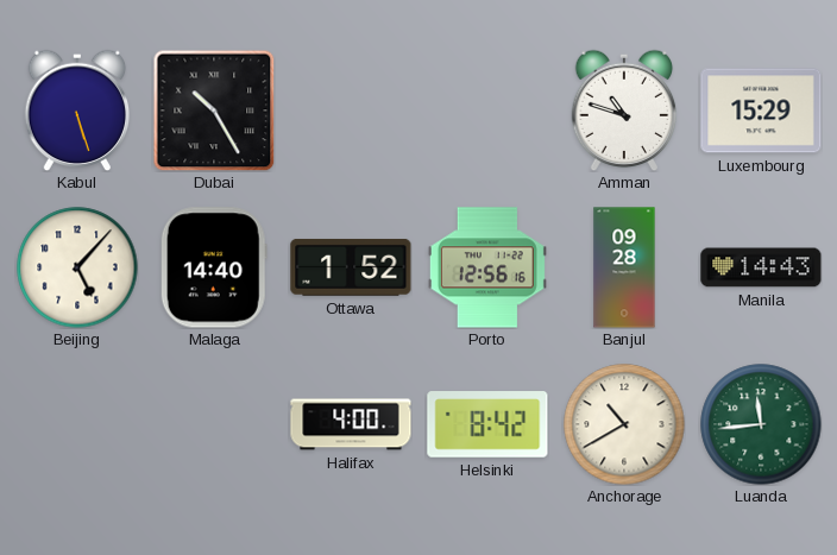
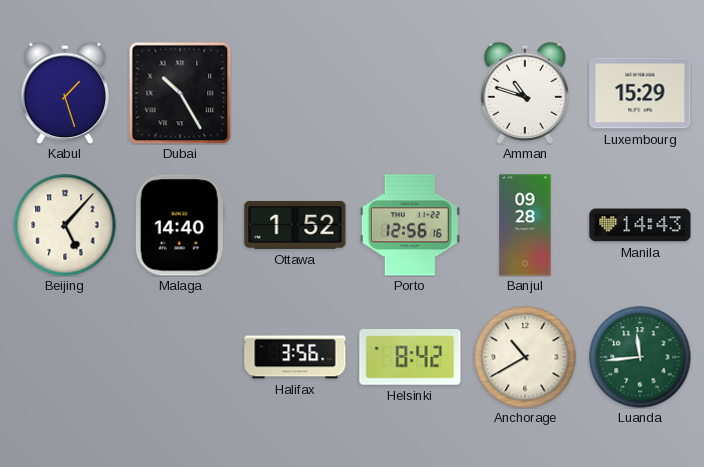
Kabul: 5:27 -> 1:27
Halifax: 4:00 -> 3:56
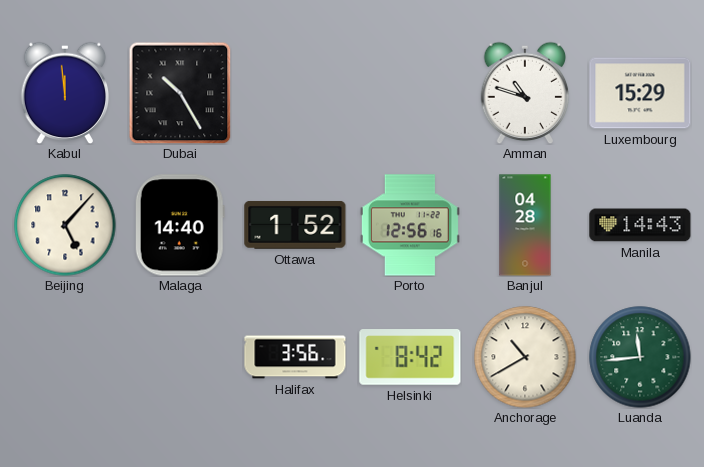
Kabul: 1:27 -> 11:59
Banjul: 09:28 -> 04:28
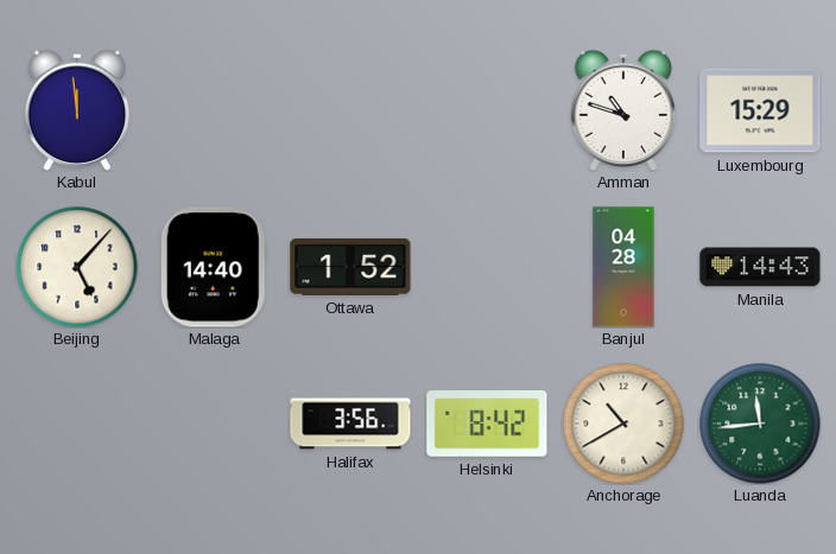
Dubai: 10:25 -> none
Porto: 12:56 -> none
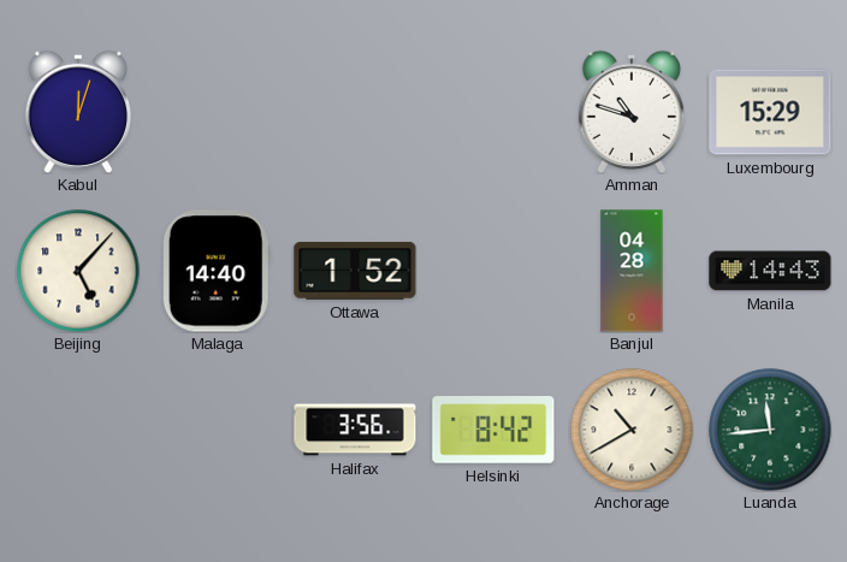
Kabul: 11:59 -> 12:03
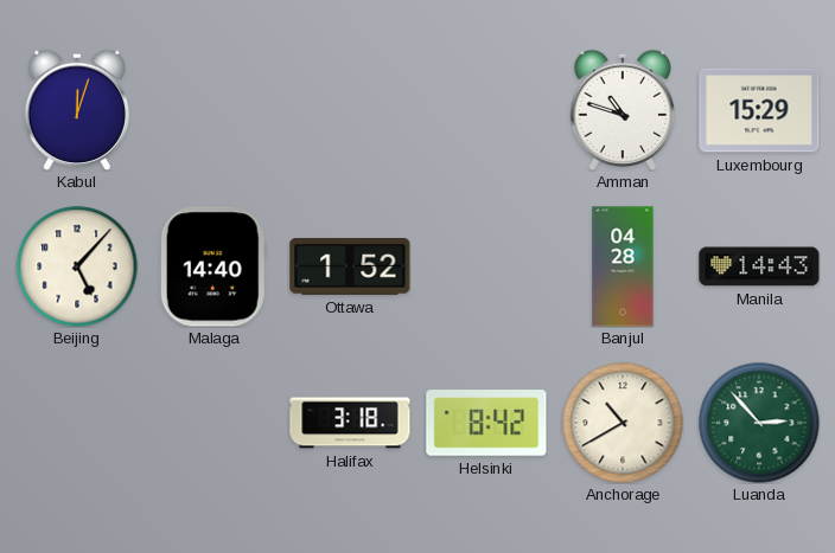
Halifax: 3:56 -> 3:18
Luanda: 11:44 -> 2:53
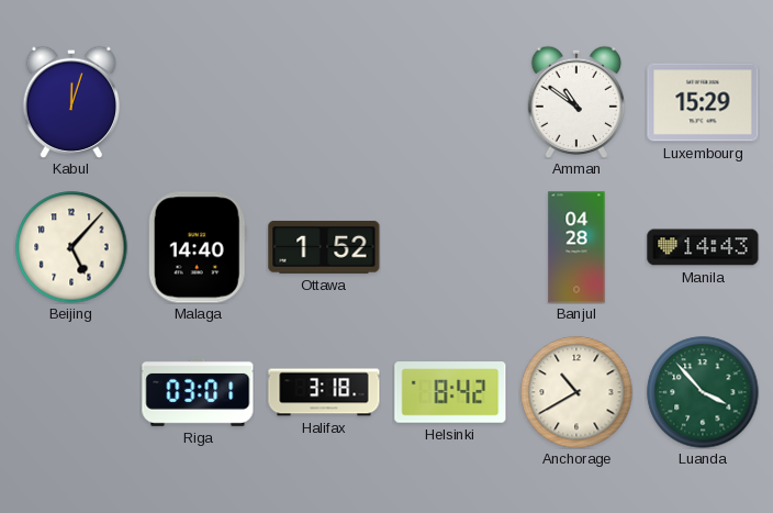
Amman: 10:48 -> 10:51
Riga: none -> 03:01
Luanda: 2:53 -> 3:53
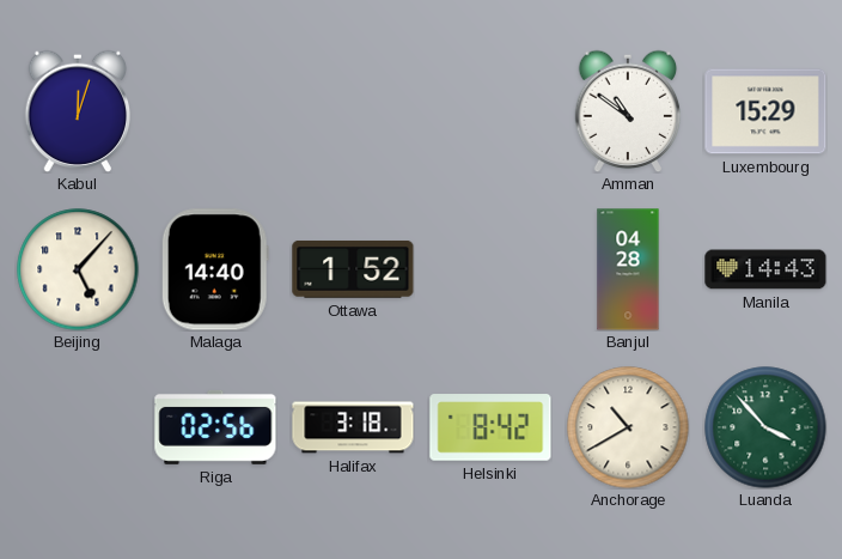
Riga: 03:01 -> 02:56
